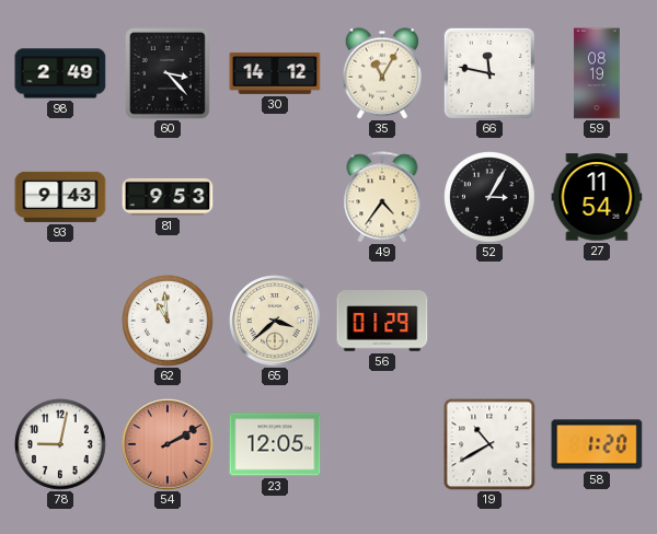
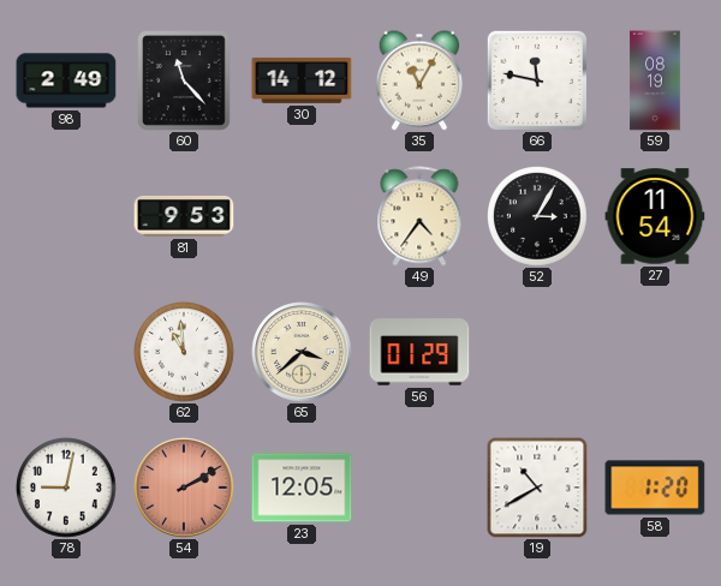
60: 3:23 -> 11:23
93: 9:43 -> none
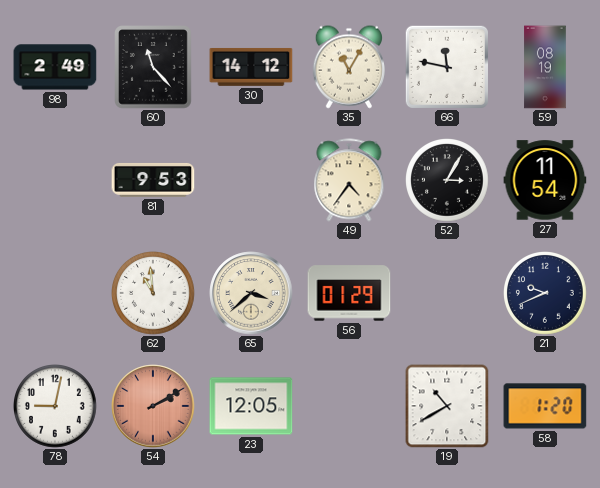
21: none -> 9:41
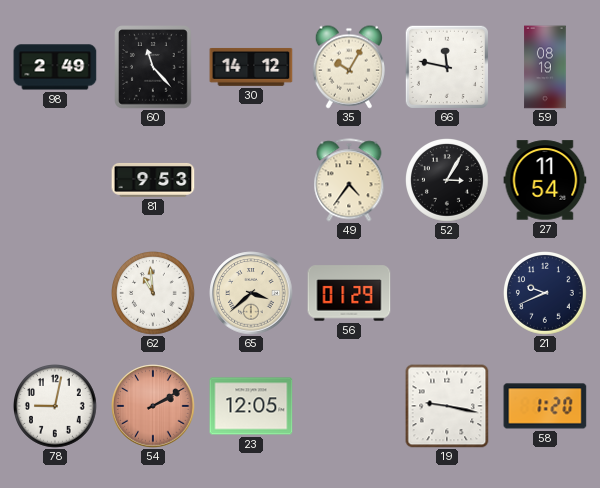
35: 11:05 -> 10:05
19: 10:40 -> 9:17
